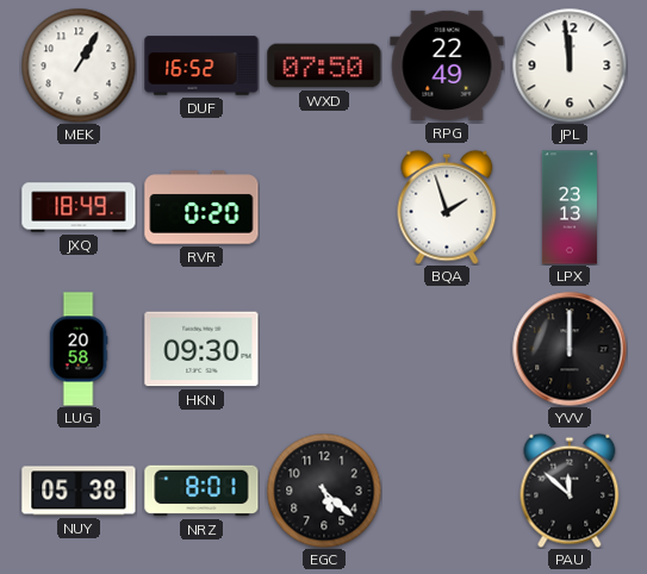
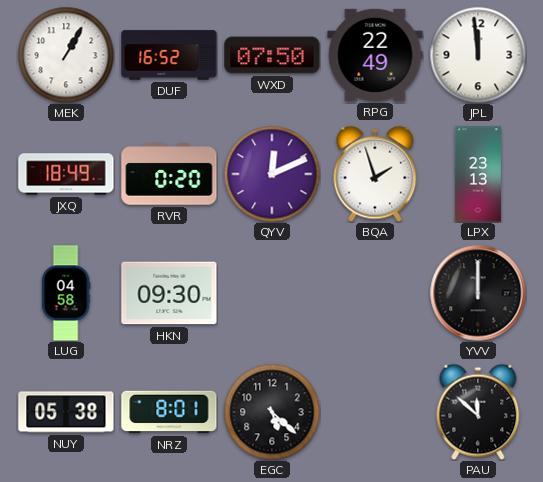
QYV: none -> 12:11
LUG: 20:58 -> 04:58
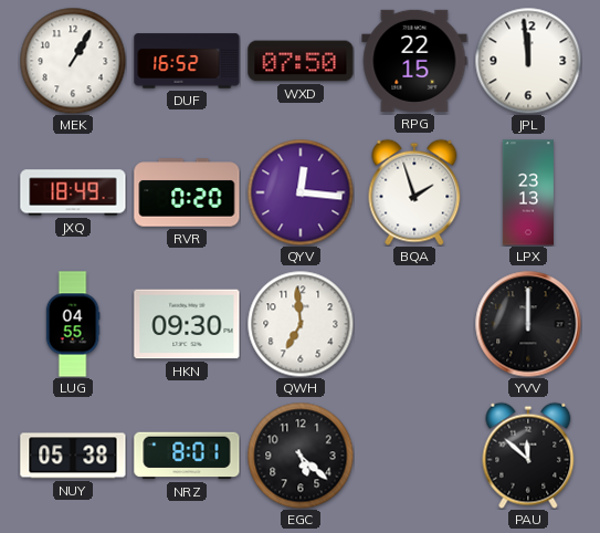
RPG: 22:49 -> 22:15
QYV: 12:11 -> 12:16
LUG: 04:58 -> 04:55
QWH: none -> 6:59
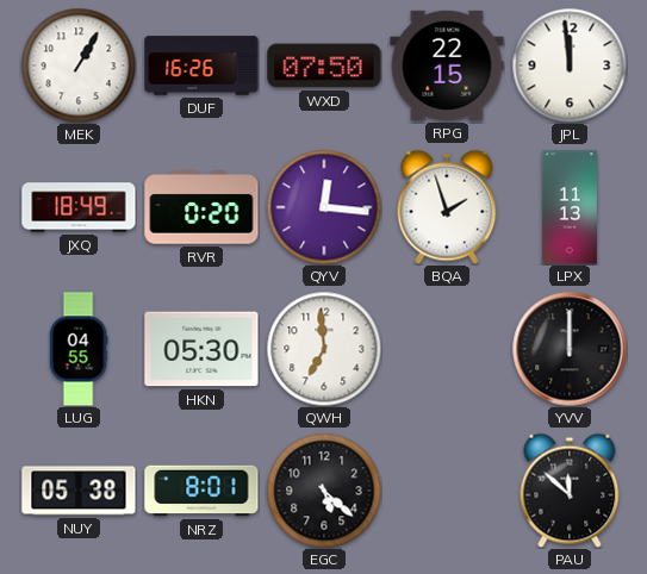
DUF: 16:52 -> 16:26
LPX: 23:13 -> 11:13
HKN: 09:30 -> 05:30
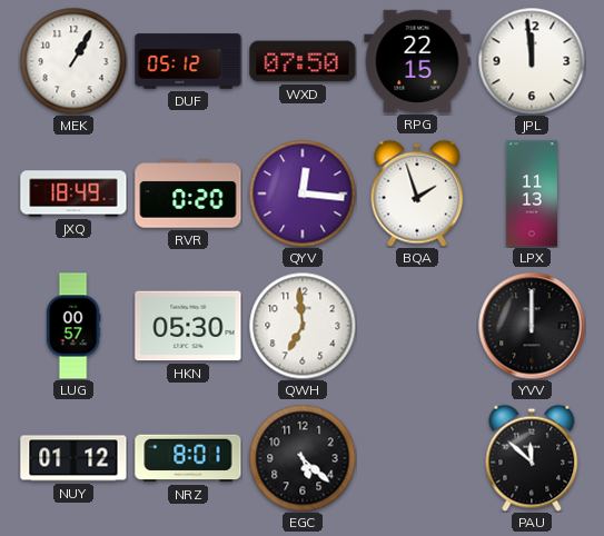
DUF: 16:26 -> 05:12
LUG: 04:55 -> 00:57
NUY: 05:38 -> 01:12
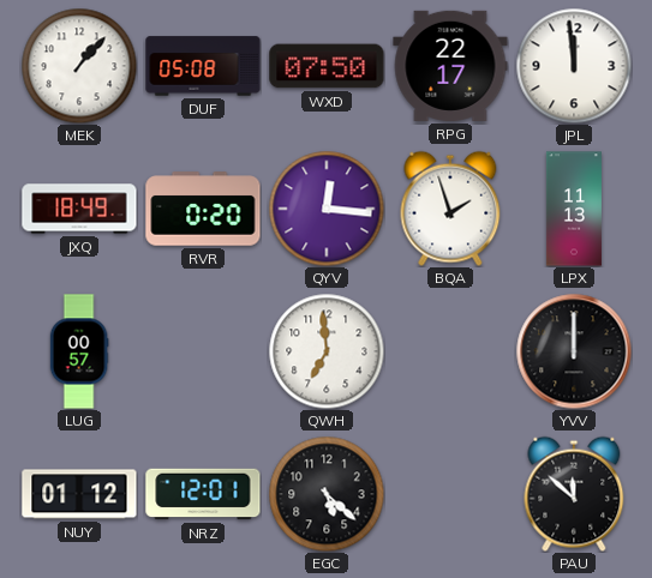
MEK: 1:05 -> 1:07
DUF: 05:12 -> 05:08
RPG: 22:15 -> 22:17
HKN: 05:30 -> none
NRZ: 8:01 -> 12:01
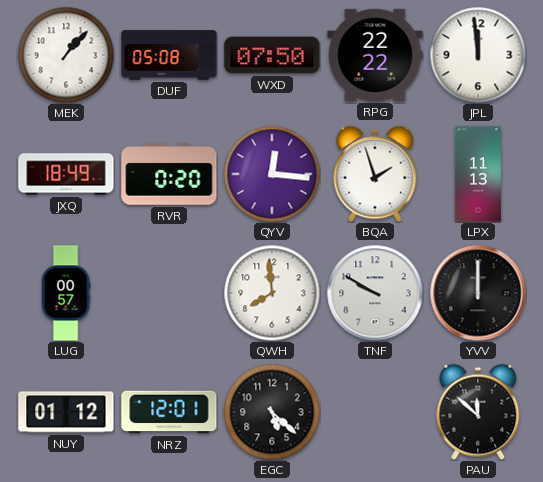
RPG: 22:17 -> 22:22
QWH: 6:59 -> 7:59
TNF: none -> 9:50
